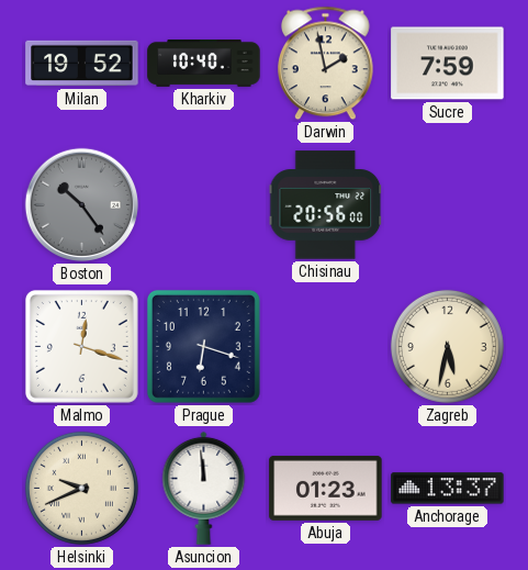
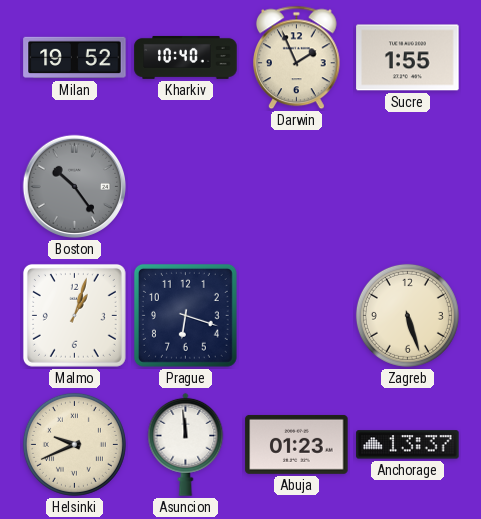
Darwin: 1:58 -> 1:56
Sucre: 7:59 -> 1:55
Chisinau: 20:56 -> none
Malmo: 12:18 -> 1:03
Zagreb: 5:32 -> 5:27
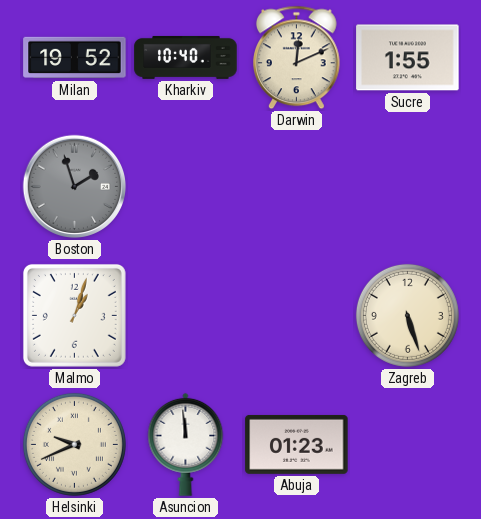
Darwin: 1:56 -> 12:11
Boston: 10:24 -> 1:57
Prague: 6:18 -> none
Anchorage: 13:37 -> none
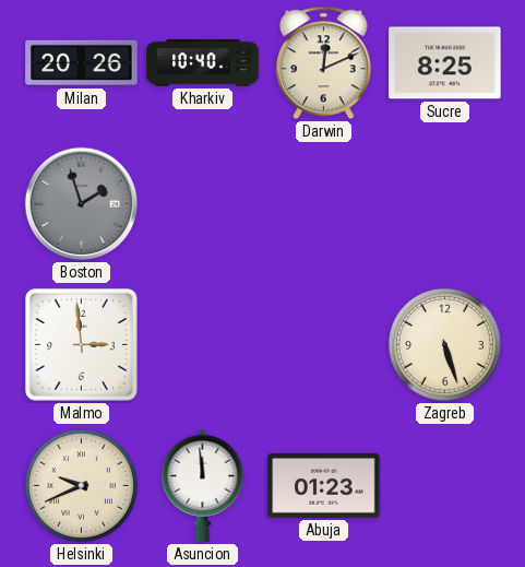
Milan: 19:52 -> 20:26
Sucre: 1:55 -> 8:25
Malmo: 1:03 -> 2:59
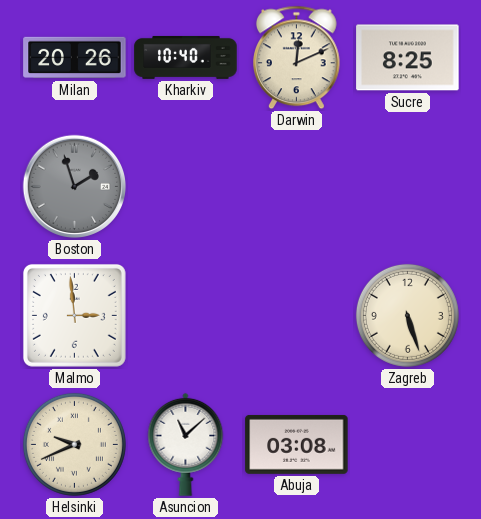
Asuncion: 11:59 -> 11:08
Abuja: 01:23 -> 03:08
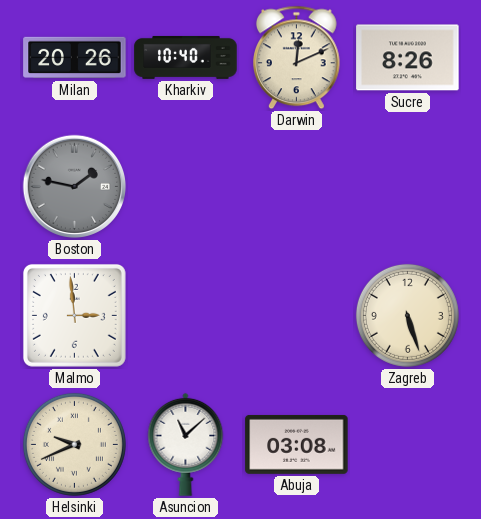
Sucre: 8:25 -> 8:26
Boston: 1:57 -> 1:47
